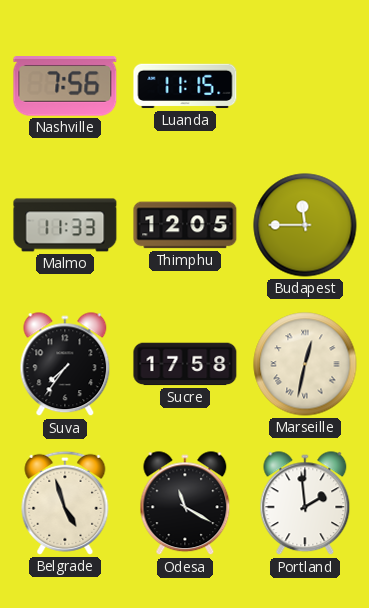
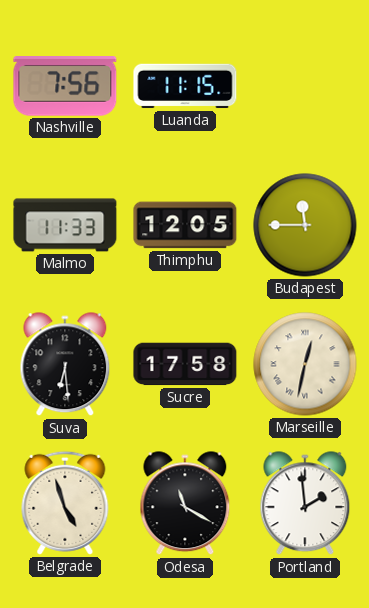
Suva: 7:36 -> 6:29
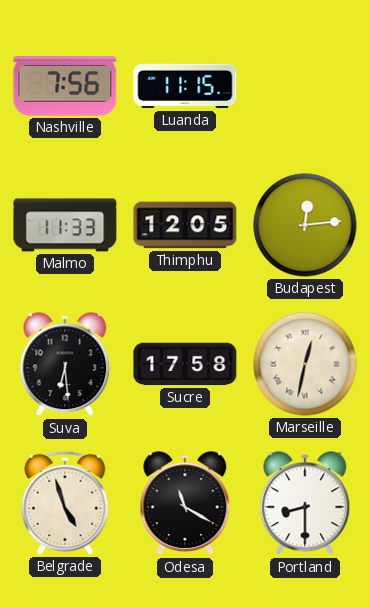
Budapest: 11:45 -> 12:14
Portland: 1:59 -> 8:30
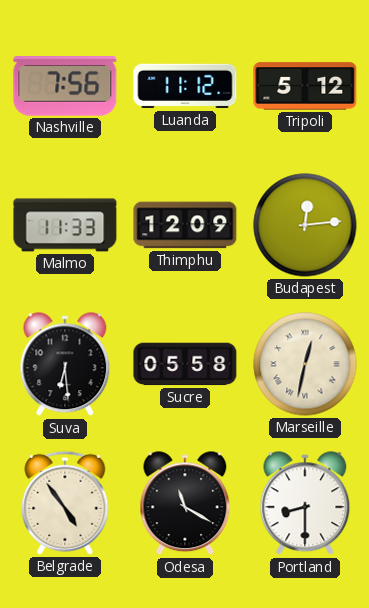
Luanda: 11:15 -> 11:12
Tripoli: none -> 5:12
Thimphu: 12:05 -> 12:09
Sucre: 17:58 -> 05:58
Belgrade: 4:57 -> 4:54
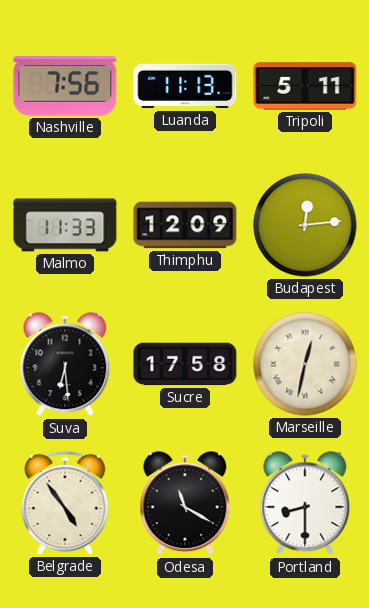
Luanda: 11:12 -> 11:13
Tripoli: 5:12 -> 5:11
Sucre: 05:58 -> 17:58
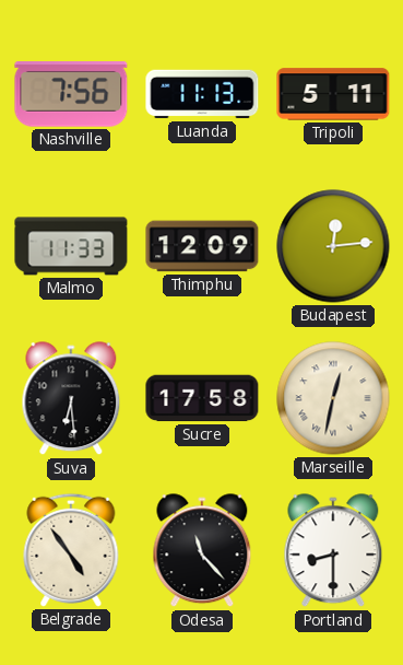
Odesa: 11:20 -> 11:23
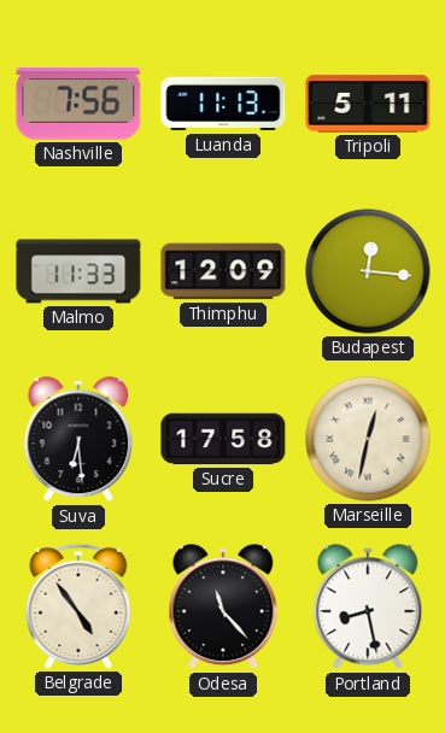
Budapest: 12:14 -> 12:16
Portland: 8:30 -> 8:28
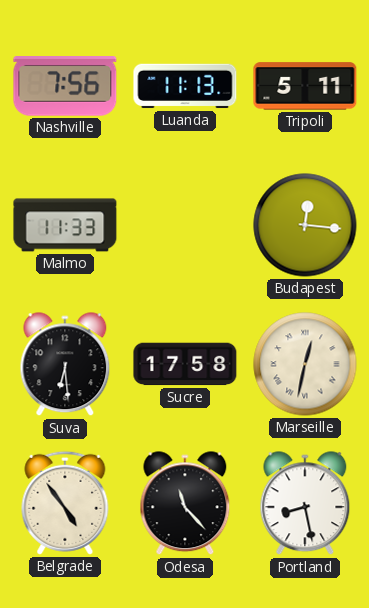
Thimphu: 12:09 -> none
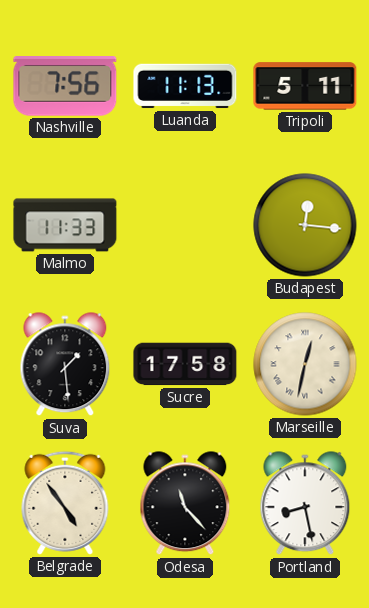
Suva: 6:29 -> 1:29
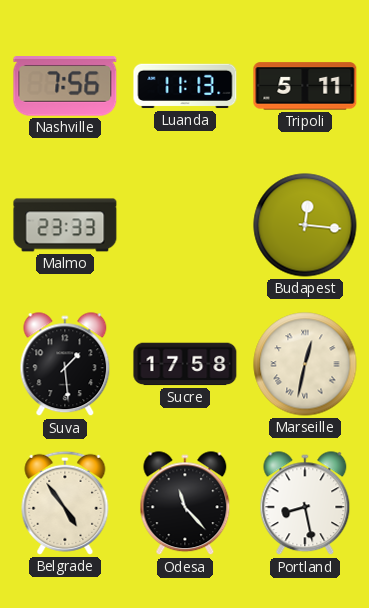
Malmo: 11:33 -> 23:33
